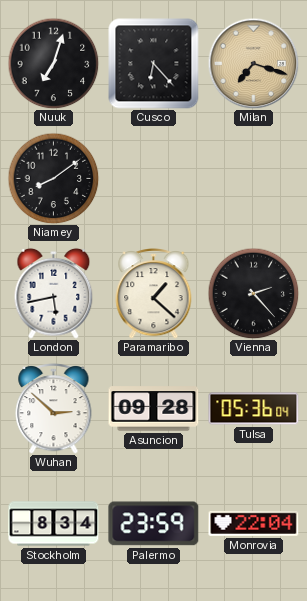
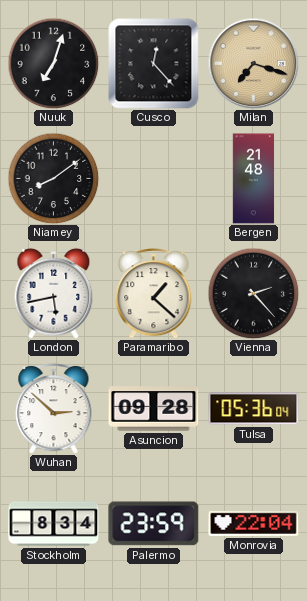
Cusco: 6:23 -> 12:23
Bergen: none -> 21:48
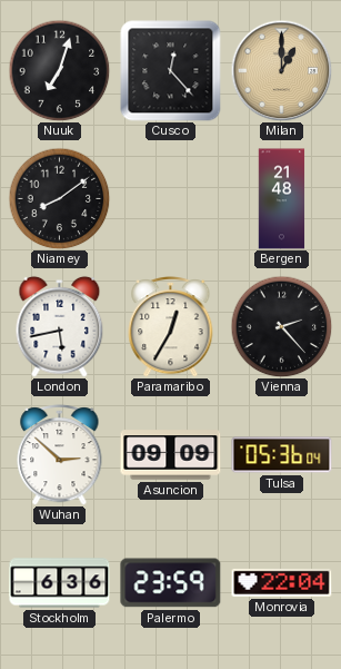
Milan: 7:18 -> 1:00
Paramaribo: 1:22 -> 12:35
Asuncion: 09:28 -> 09:09
Stockholm: 8:34 -> 6:36
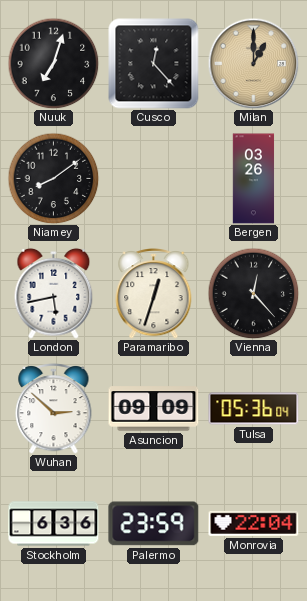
Bergen: 21:48 -> 03:26
Paramaribo: 12:35 -> 12:33
Vienna: 2:23 -> 12:23
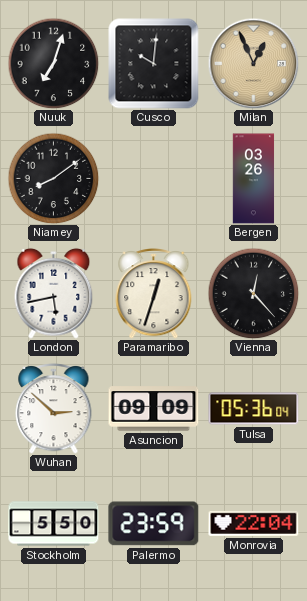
Cusco: 12:23 -> 10:01
Milan: 1:00 -> 12:56
Stockholm: 6:36 -> 5:50
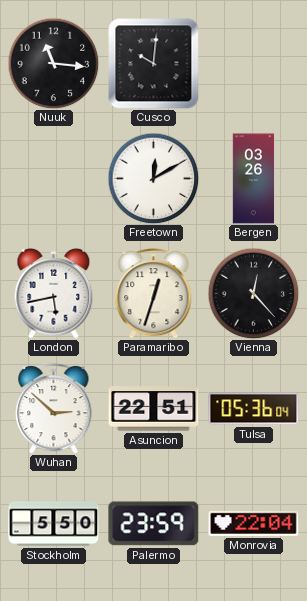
Nuuk: 7:03 -> 11:16
Milan: 12:56 -> none
Niamey: 8:09 -> none
Freetown: none -> 12:10
Asuncion: 09:09 -> 22:51
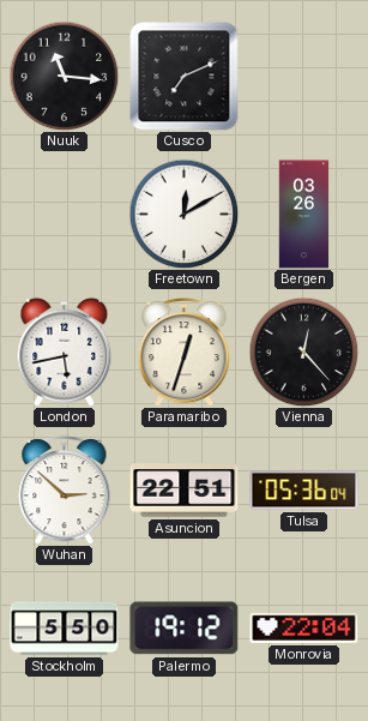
Cusco: 10:01 -> 7:11
Palermo: 23:59 -> 19:12
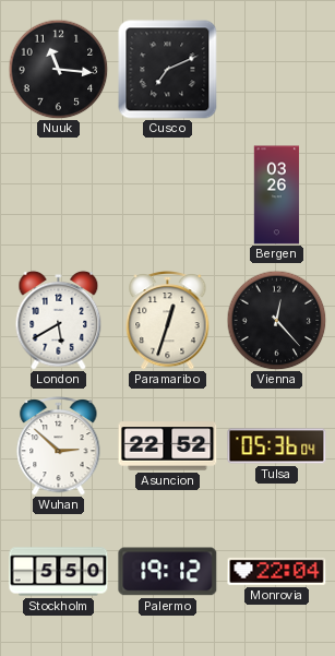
Freetown: 12:10 -> none
London: 5:43 -> 5:40
Asuncion: 22:51 -> 22:52
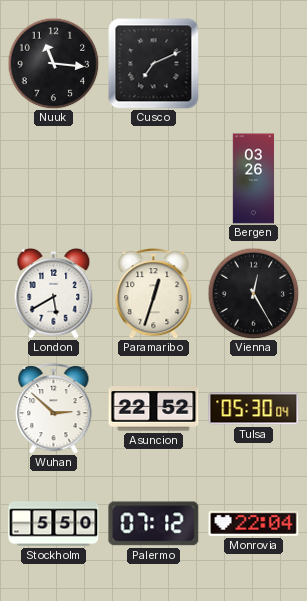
Vienna: 12:23 -> 12:25
Tulsa: 05:36 -> 05:30
Palermo: 19:12 -> 07:12
